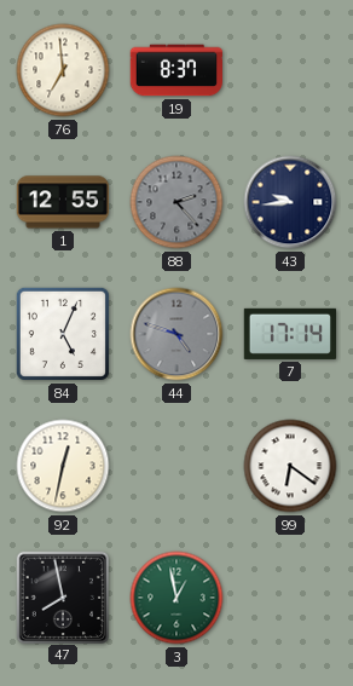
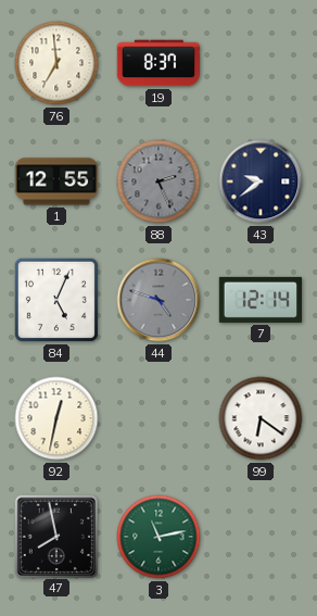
88: 2:23 -> 2:26
43: 9:44 -> 9:39
7: 17:14 -> 12:14
3: 12:58 -> 11:13
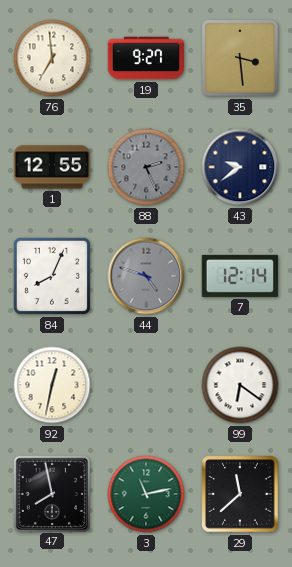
19: 8:37 -> 9:27
35: none -> 3:29
84: 5:04 -> 8:04
29: none -> 11:38
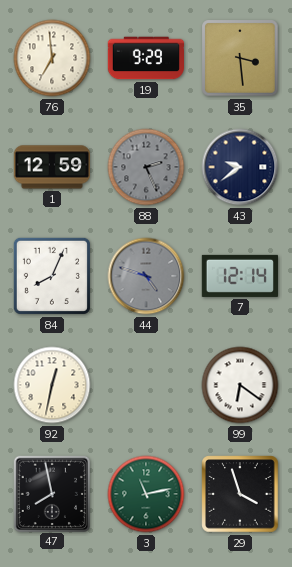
19: 9:27 -> 9:29
1: 12:55 -> 12:59
29: 11:38 -> 3:57
